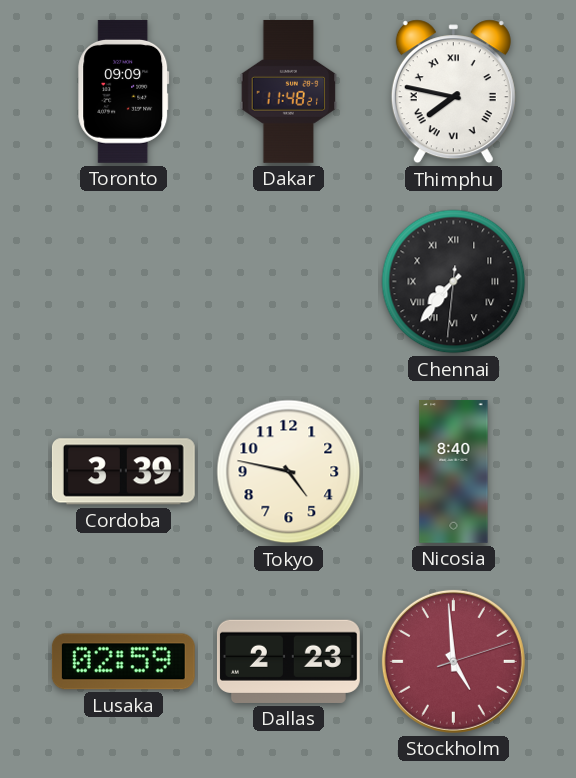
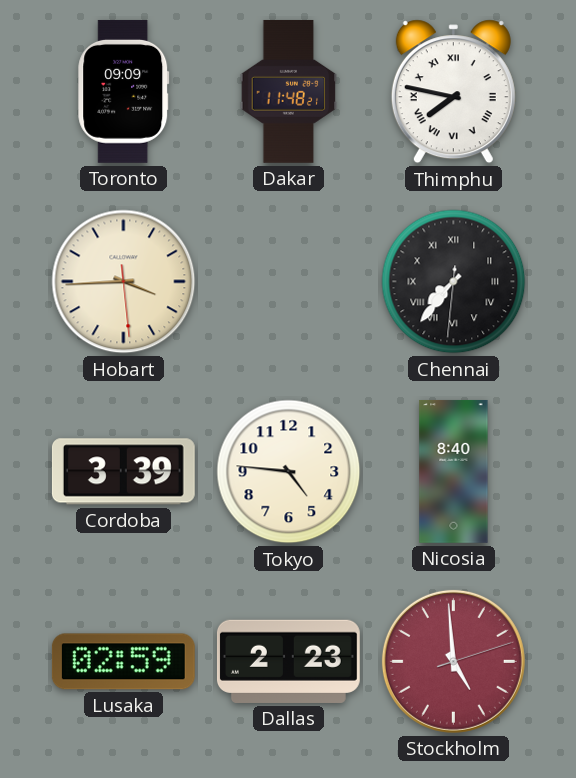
Hobart: none -> 3:44
Tokyo: 4:47 -> 4:46
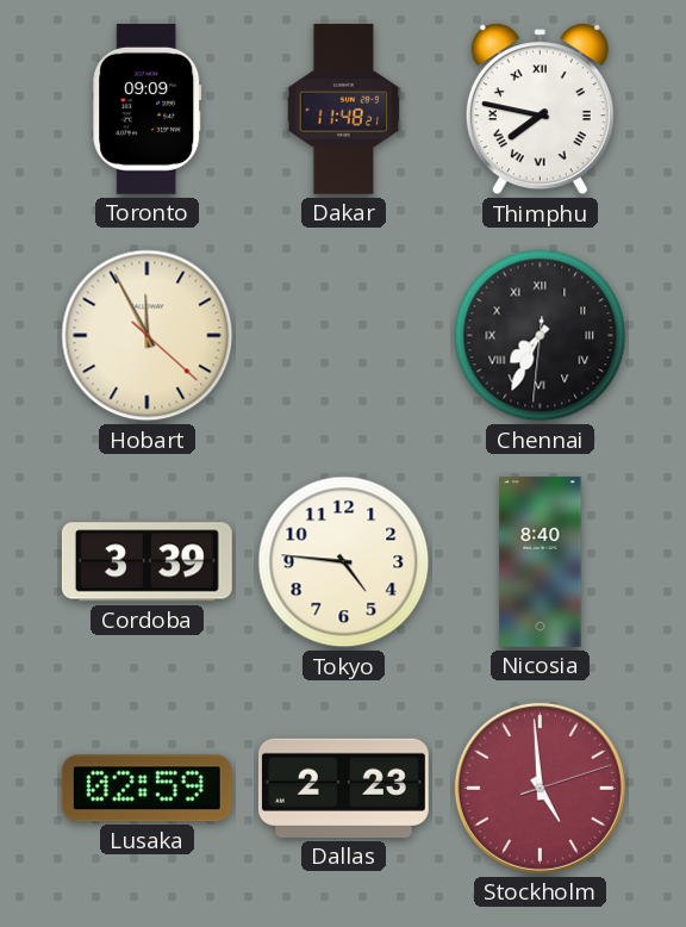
Hobart: 3:44 -> 11:55
Chennai: 7:36 -> 7:34
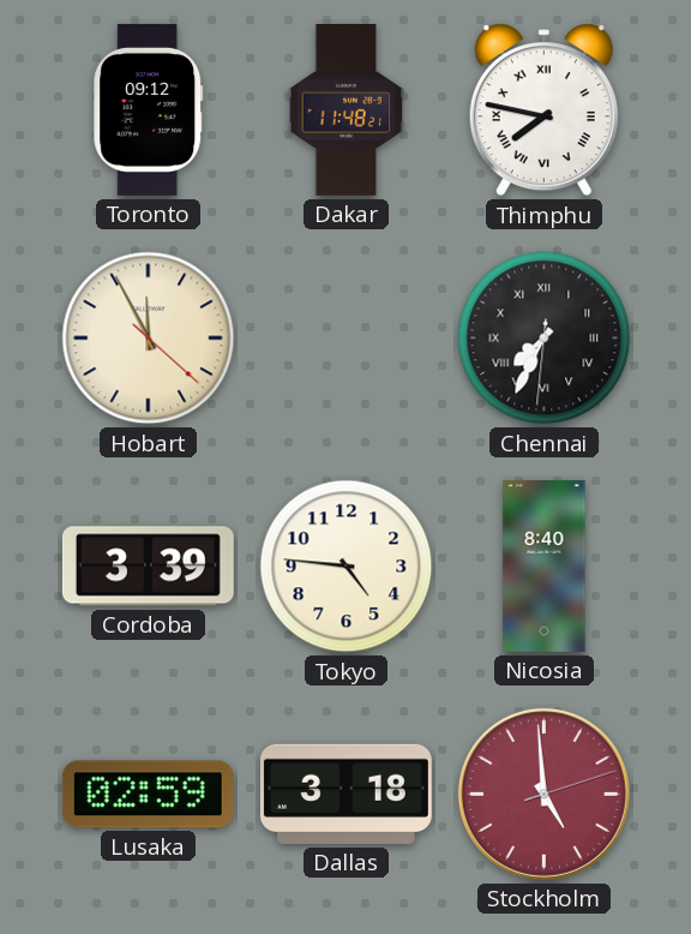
Toronto: 09:09 -> 09:12
Dallas: 2:23 -> 3:18
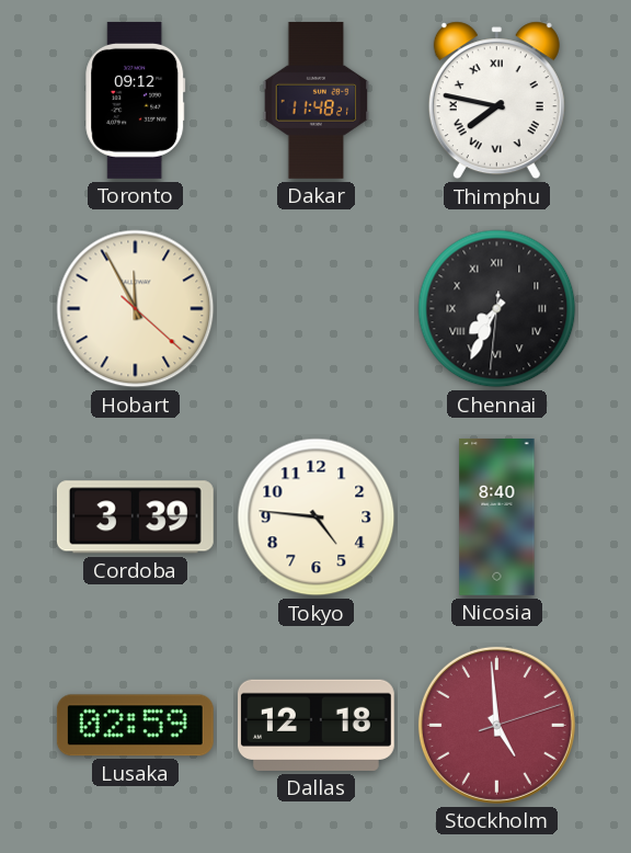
Dallas: 3:18 -> 12:18
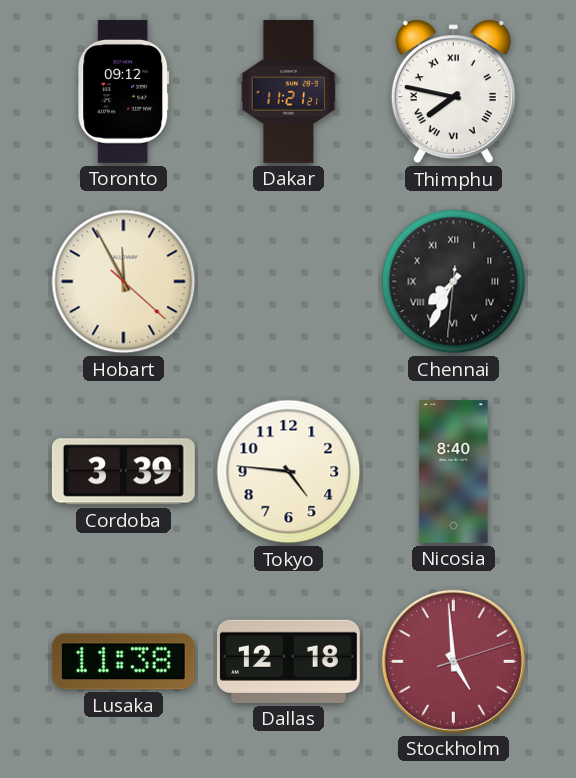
Dakar: 11:48 -> 11:21
Lusaka: 02:59 -> 11:38
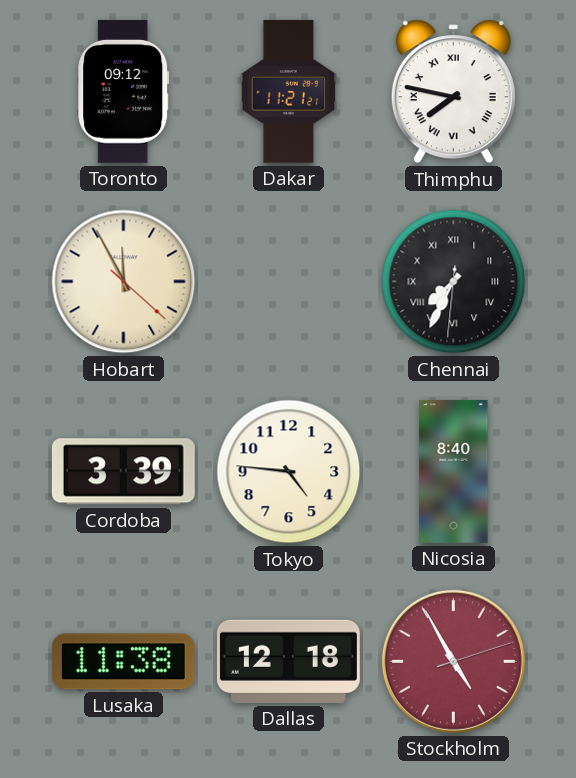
Stockholm: 4:59 -> 4:55
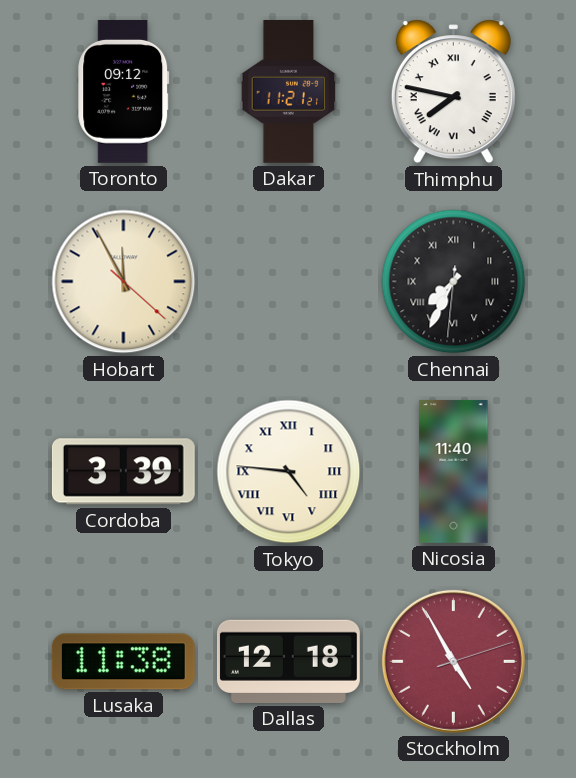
Tokyo numerals: Arabic -> Roman
Nicosia: 8:40 -> 11:40
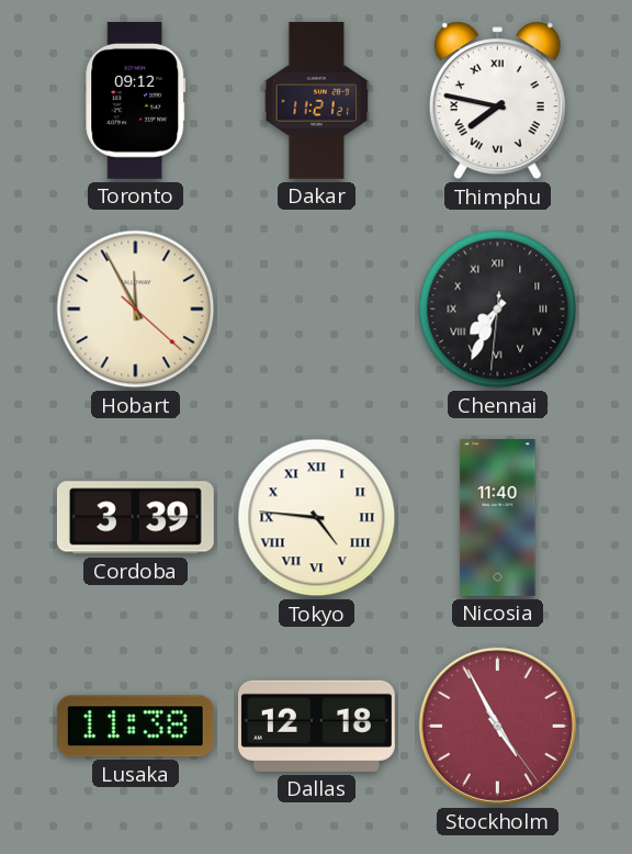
Stockholm: 4:55:12 -> 4:55:24
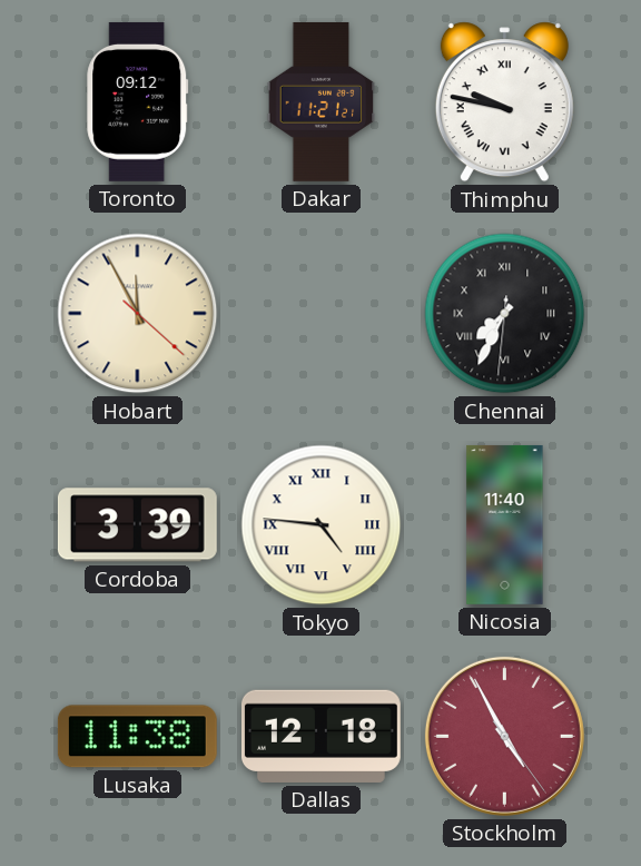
Thimphu: 7:47 -> 9:47
